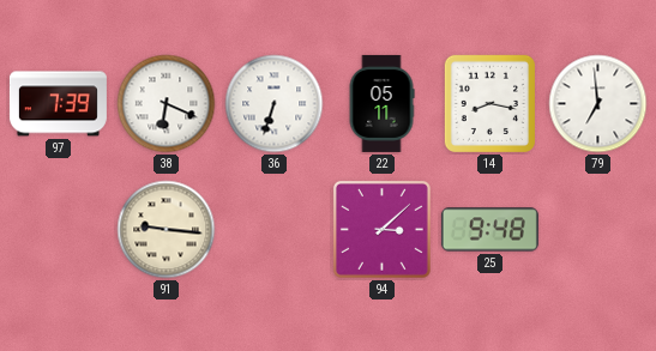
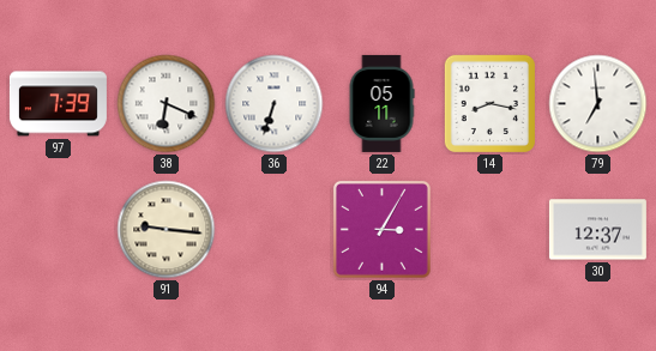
94: 3:08 -> 3:05
25: 9:48 -> none
30: none -> 12:37
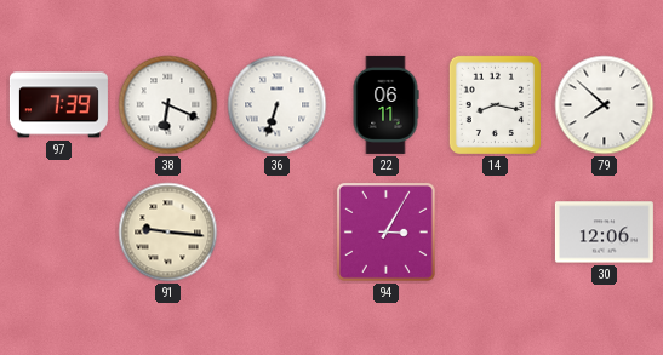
22: 05:11 -> 06:11
79: 6:59 -> 7:52
30: 12:37 -> 12:06
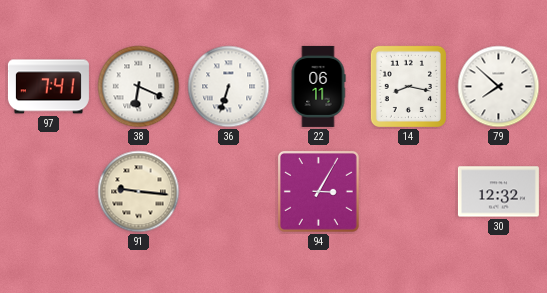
97: 7:39 -> 7:41
30: 12:06 -> 12:32
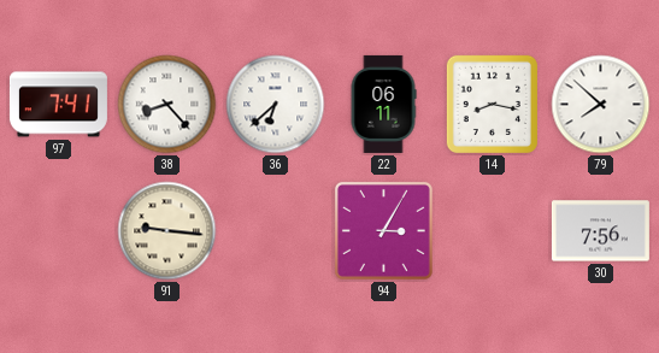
38: 6:19 -> 8:23
36: 6:33 -> 6:38
30: 12:32 -> 7:56
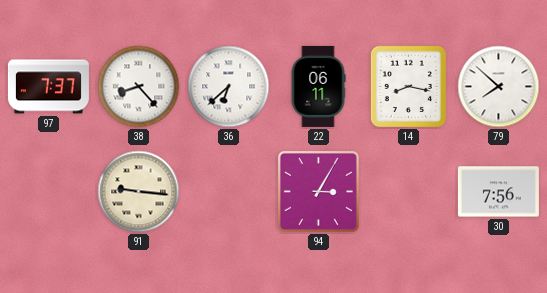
97: 7:41 -> 7:37
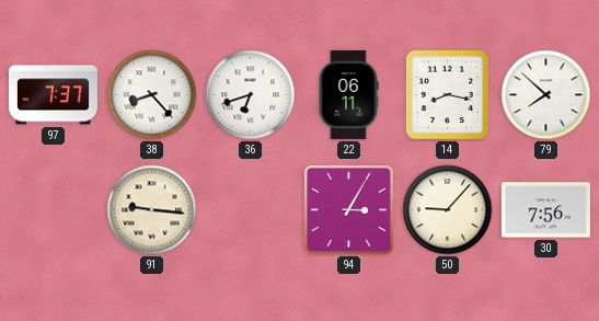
36: 6:38 -> 6:42
50: none -> 9:07
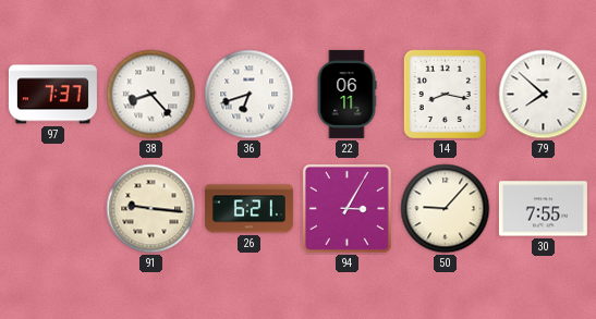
26: none -> 6:21
30: 7:56 -> 7:55
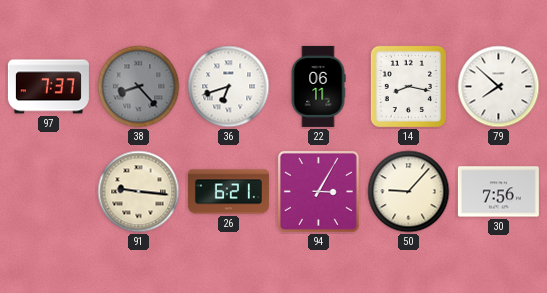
38 dial: white -> grey
30: 7:55 -> 7:56
